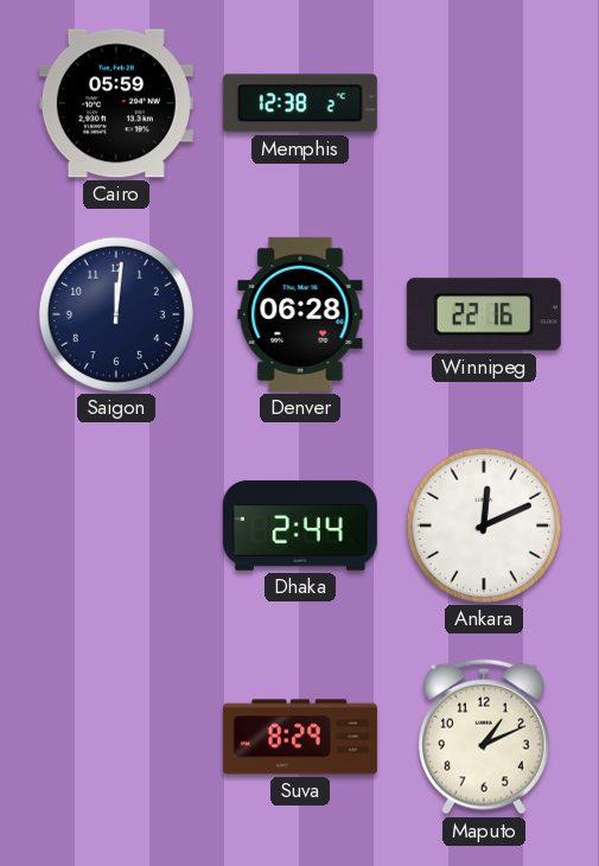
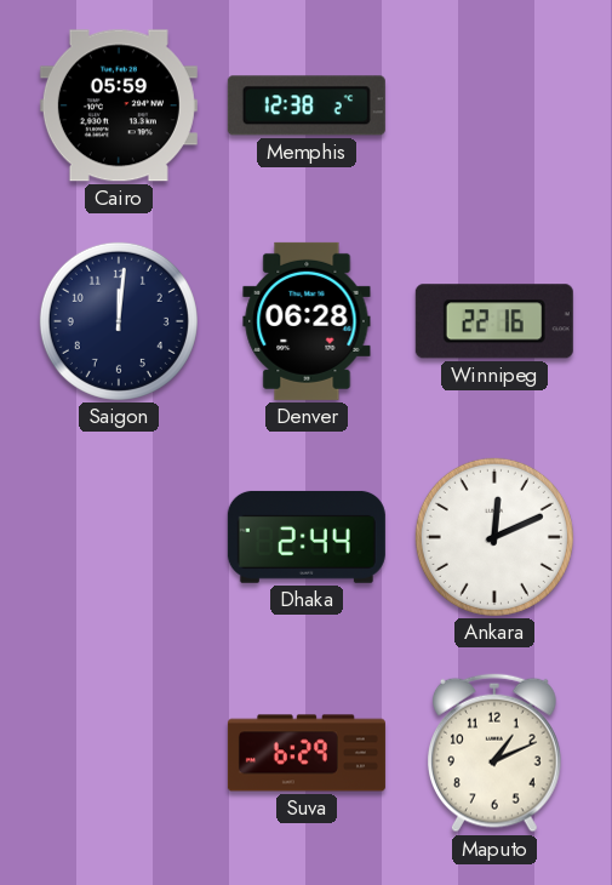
Suva: 8:29 -> 6:29
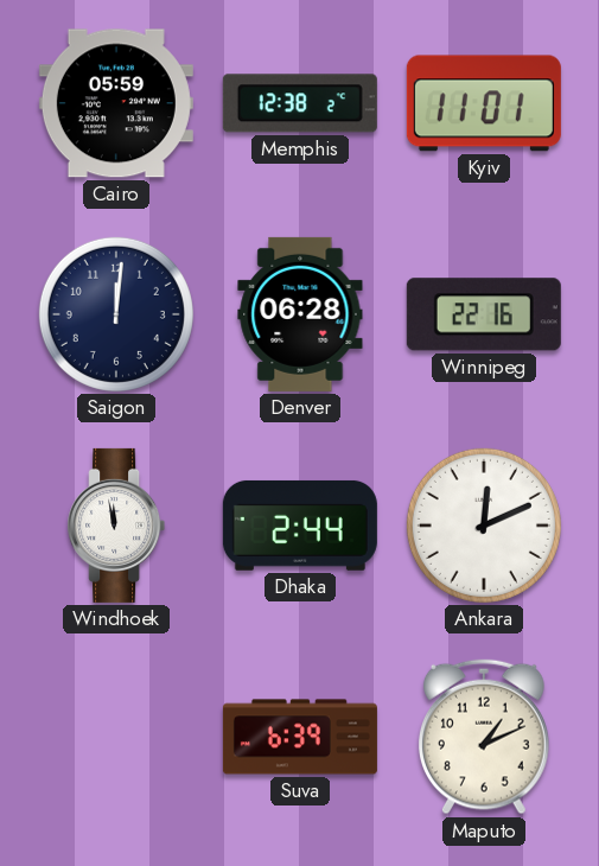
Kyiv: none -> 11:01
Windhoek: none -> 11:58
Suva: 6:29 -> 6:39
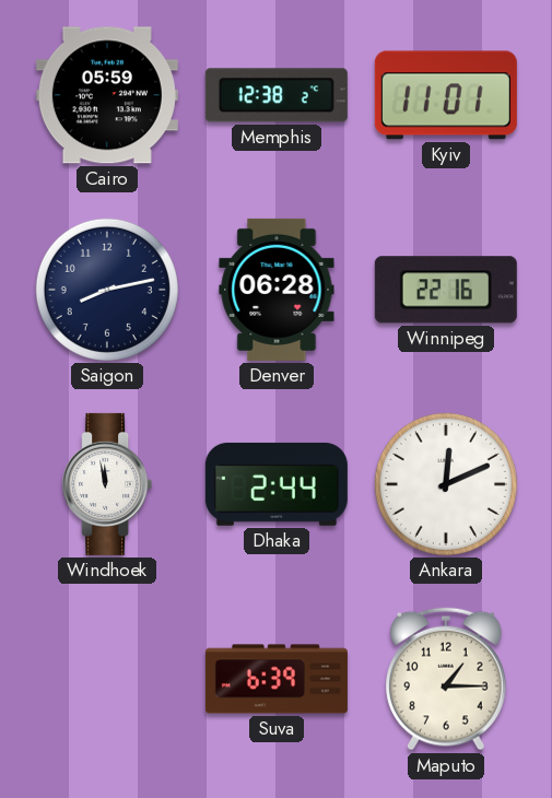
Saigon: 12:01 -> 8:13
Maputo: 1:11 -> 1:15
